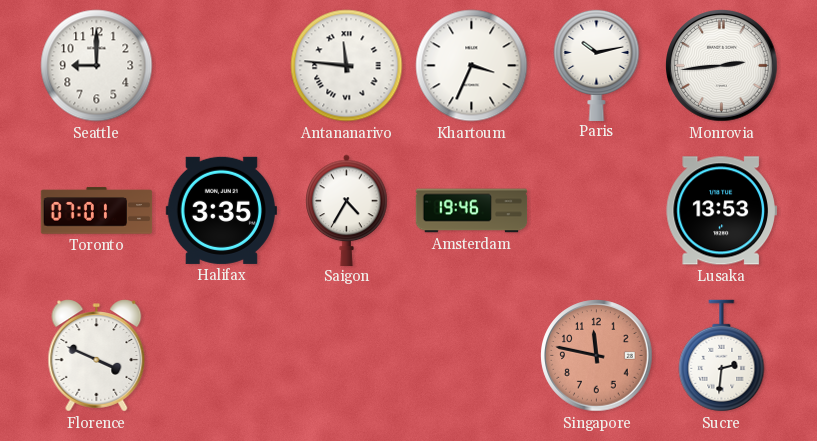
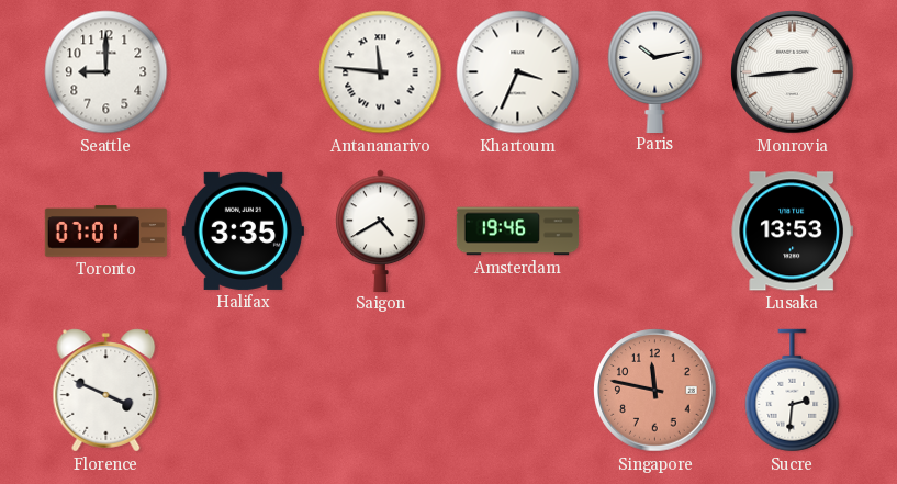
Saigon: 4:35 -> 4:40
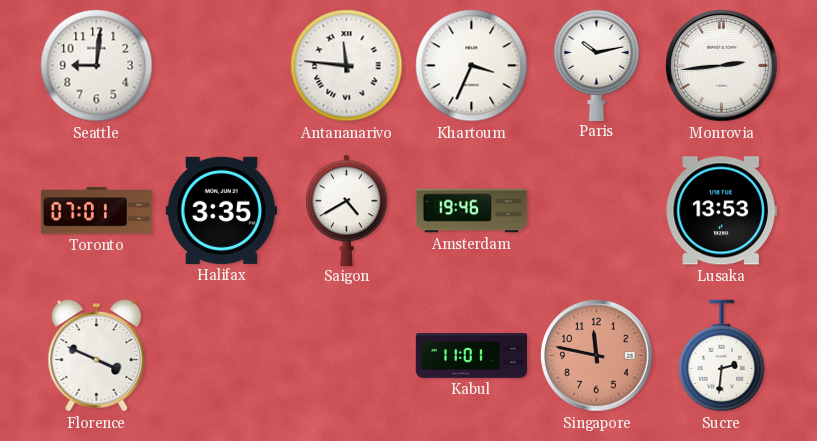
Seattle: 9:00 -> 9:01
Kabul: none -> 11:01
